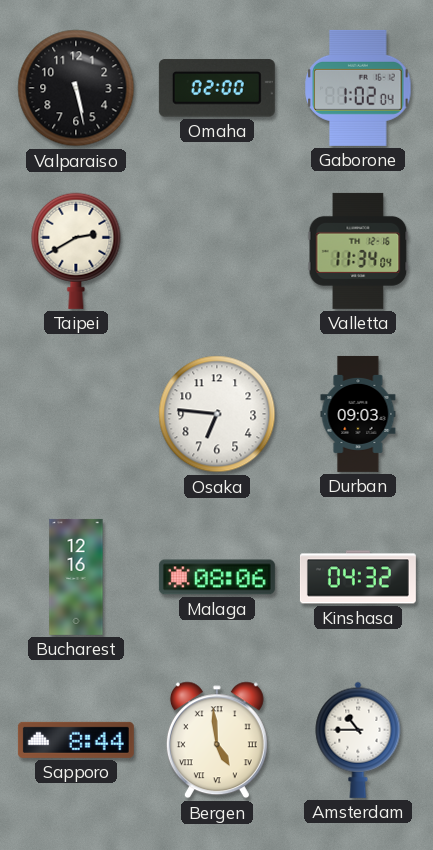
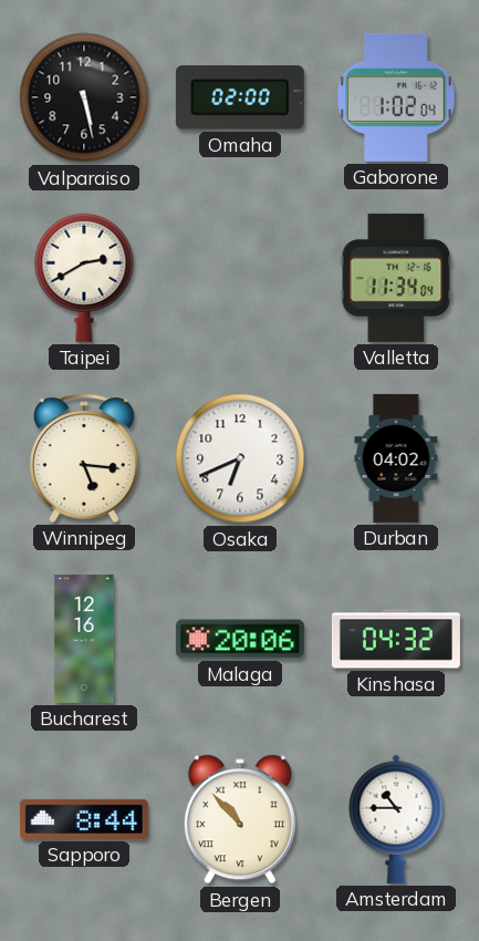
Winnipeg: none -> 5:16
Osaka: 6:46 -> 6:41
Durban: 09:03 -> 04:02
Malaga: 08:06 -> 20:06
Bergen: 4:59 -> 10:53
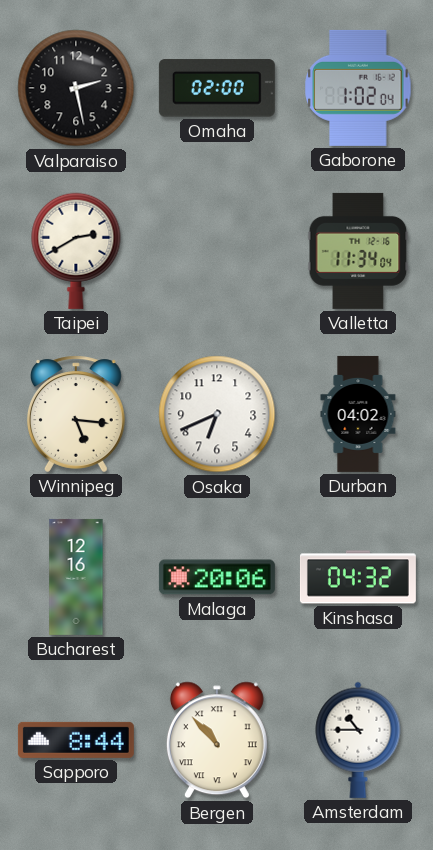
Valparaiso: 5:28 -> 2:28
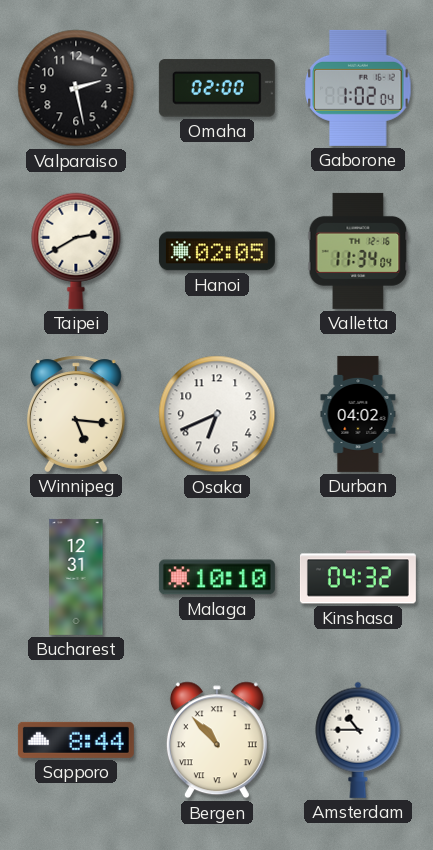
Hanoi: none -> 02:05
Bucharest: 12:16 -> 12:31
Malaga: 20:06 -> 10:10
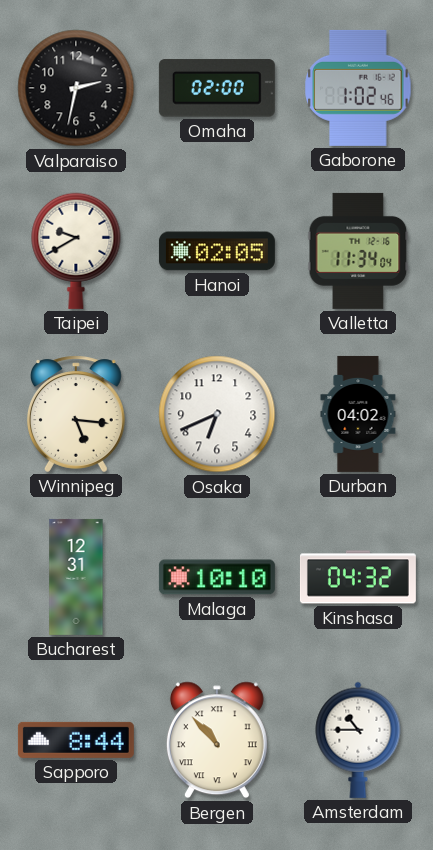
Valparaiso: 2:28 -> 2:32
Gaborone: 1:02:04 -> 1:02:46
Taipei: 2:40 -> 9:40
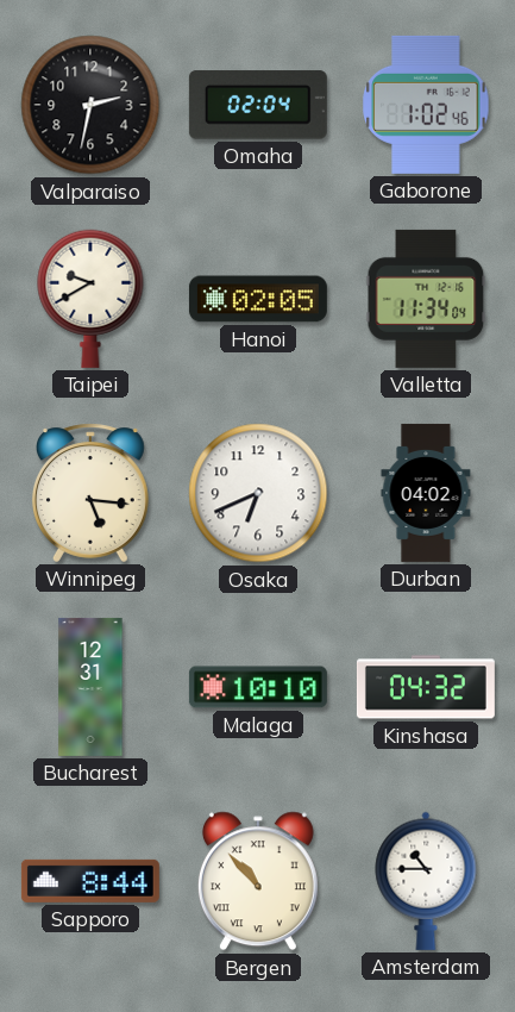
Omaha: 02:00 -> 02:04
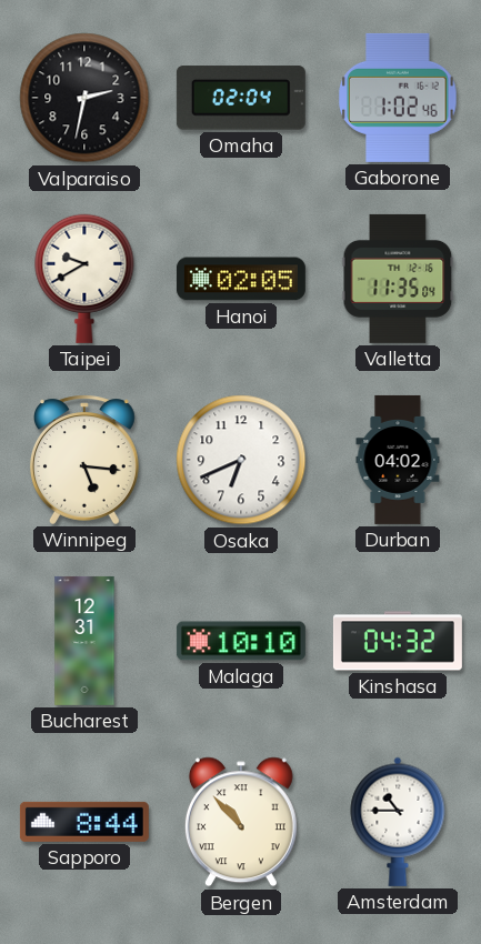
Valletta: 11:34 -> 11:35
